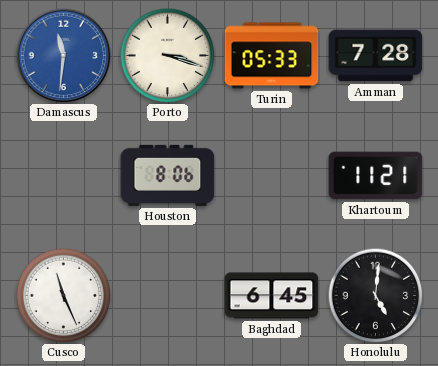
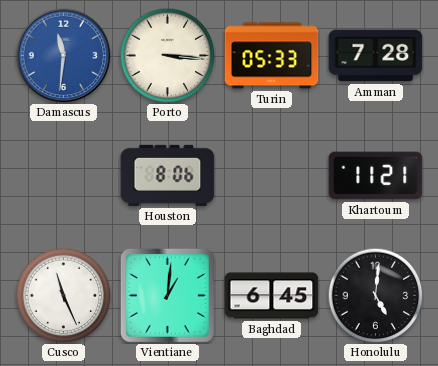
Porto: 3:18 -> 3:16
Vientiane: none -> 1:01
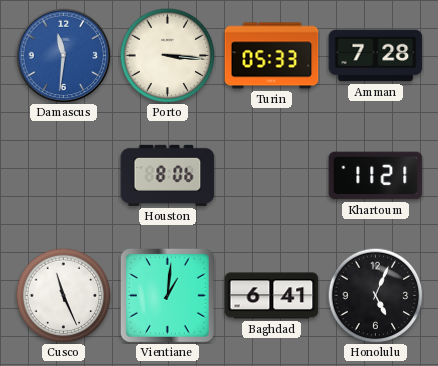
Baghdad: 6:45 -> 6:41
Honolulu: 5:01 -> 5:04
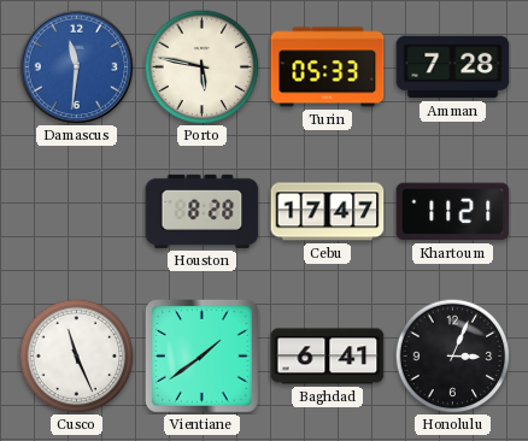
Porto: 3:16 -> 5:47
Houston: 8:06 -> 8:28
Cebu: none -> 17:47
Vientiane: 1:01 -> 1:39
Honolulu: 5:04 -> 3:04
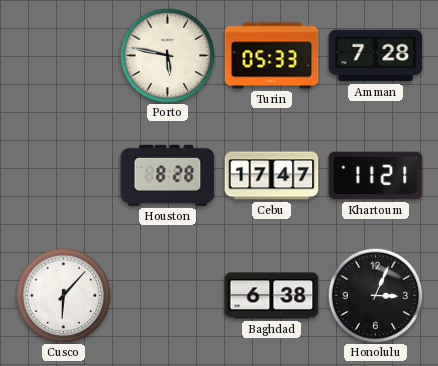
Damascus: 11:31 -> none
Cusco: 11:26 -> 6:07
Vientiane: 1:39 -> none
Baghdad: 6:41 -> 6:38
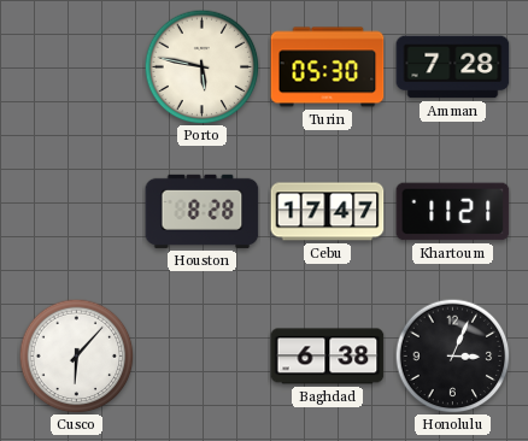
Turin: 05:33 -> 05:30
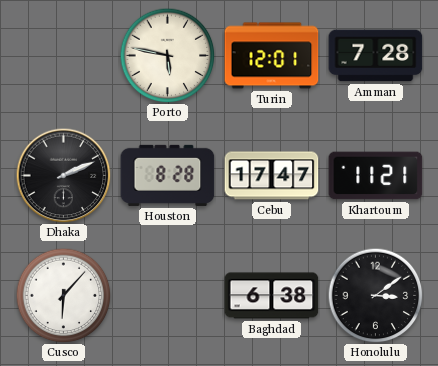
Turin: 05:30 -> 12:01
Dhaka: none -> 2:11
Honolulu: 3:04 -> 3:09
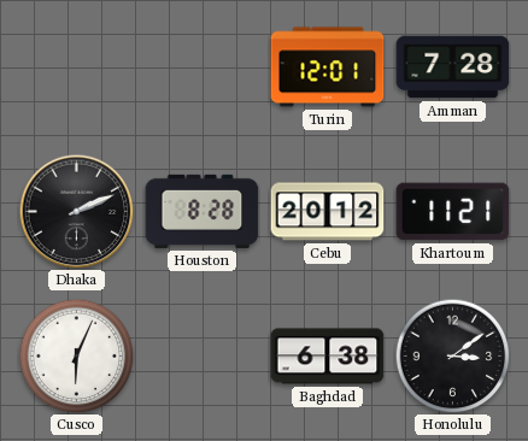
Porto: 5:47 -> none
Cebu: 17:47 -> 20:12
Cusco: 6:07 -> 6:04
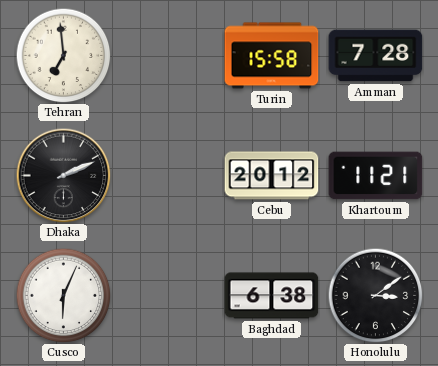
Tehran: none -> 6:59
Turin: 12:01 -> 15:58
Houston: 8:28 -> none
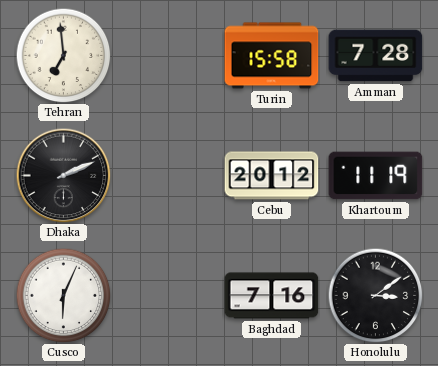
Khartoum: 11:21 -> 11:19
Baghdad: 6:38 -> 7:16
